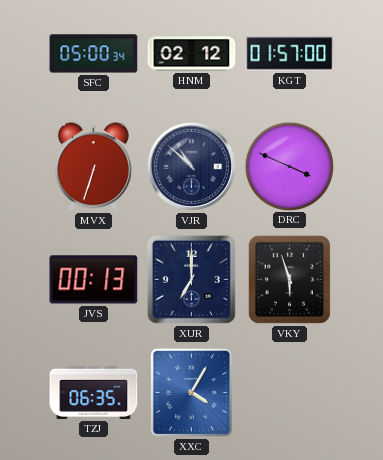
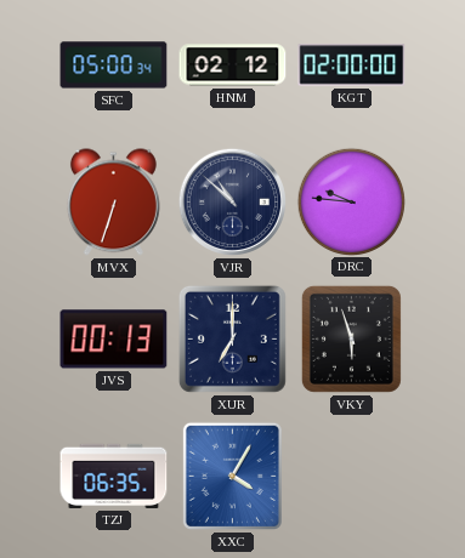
KGT: 01:57 -> 02:00
DRC: 3:49 -> 9:46
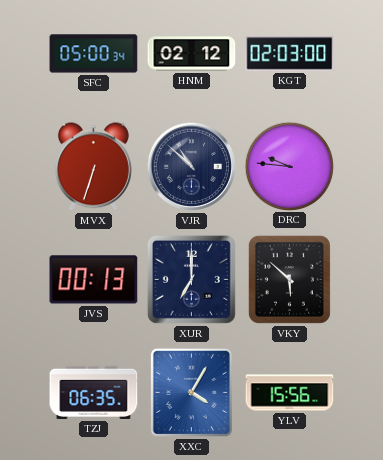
KGT: 02:00 -> 02:03
VKY: 5:57 -> 5:52
YLV: none -> 15:56
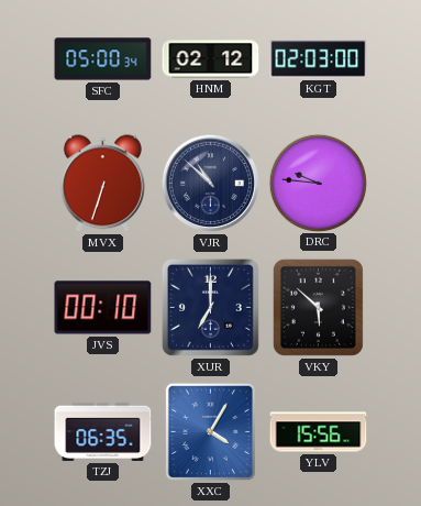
JVS: 00:13 -> 00:10
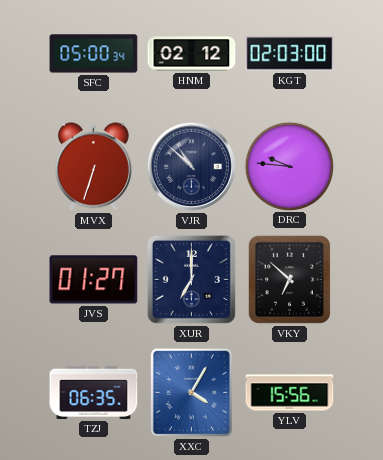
JVS: 00:10 -> 01:27
VKY: 5:52 -> 6:52
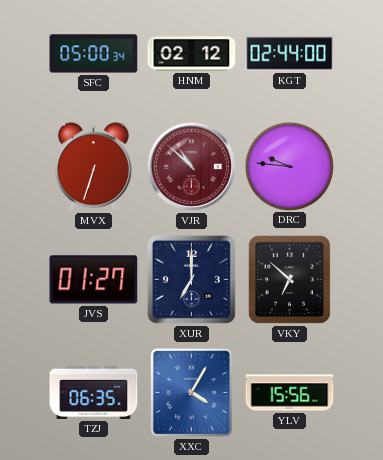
KGT: 02:03 -> 02:44
VJR dial: navy -> burgundy
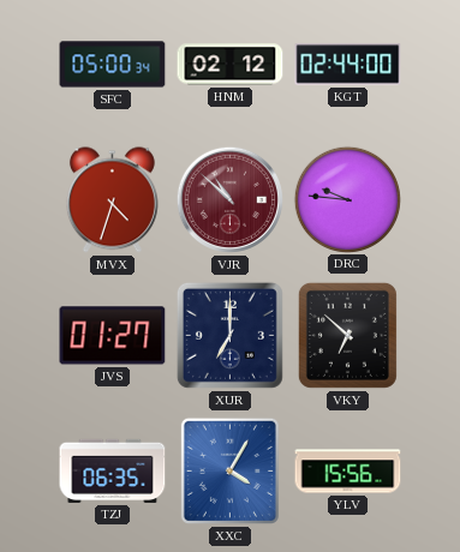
MVX: 6:33 -> 4:33
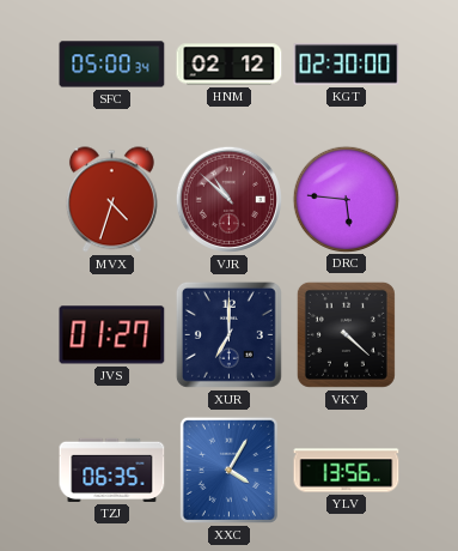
KGT: 02:44 -> 02:30
DRC: 9:46 -> 5:46
VKY: 6:52 -> 4:22
YLV: 15:56 -> 13:56
